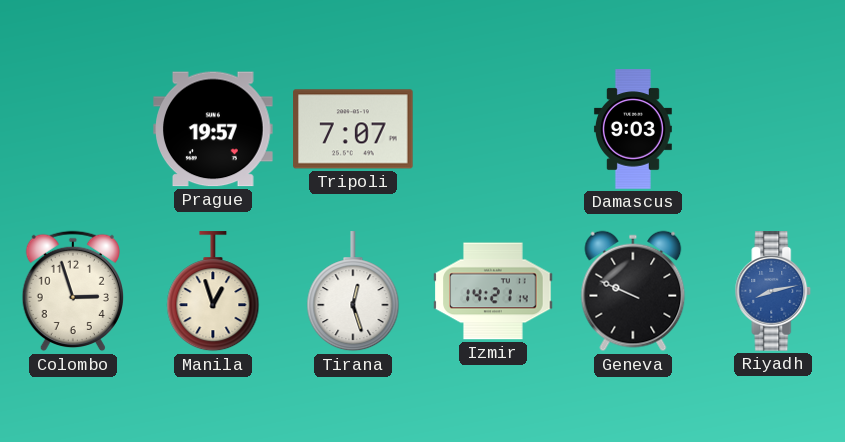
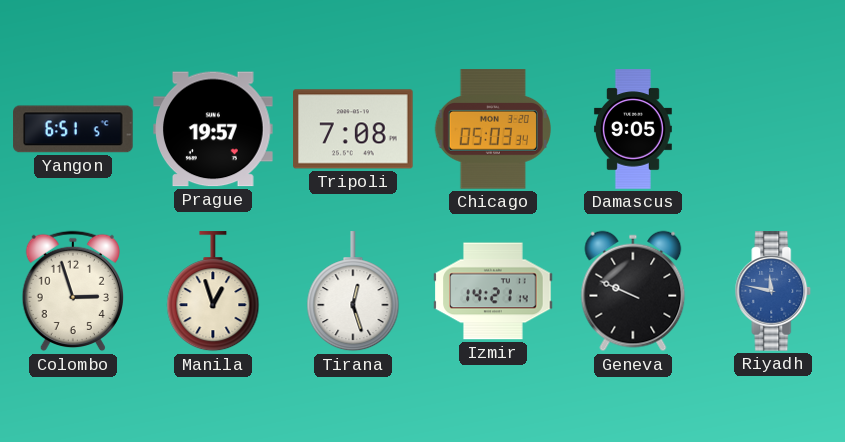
Yangon: none -> 6:51
Tripoli: 7:07 -> 7:08
Chicago: none -> 05:03
Damascus: 9:03 -> 9:05
Riyadh: 8:13 -> 11:47
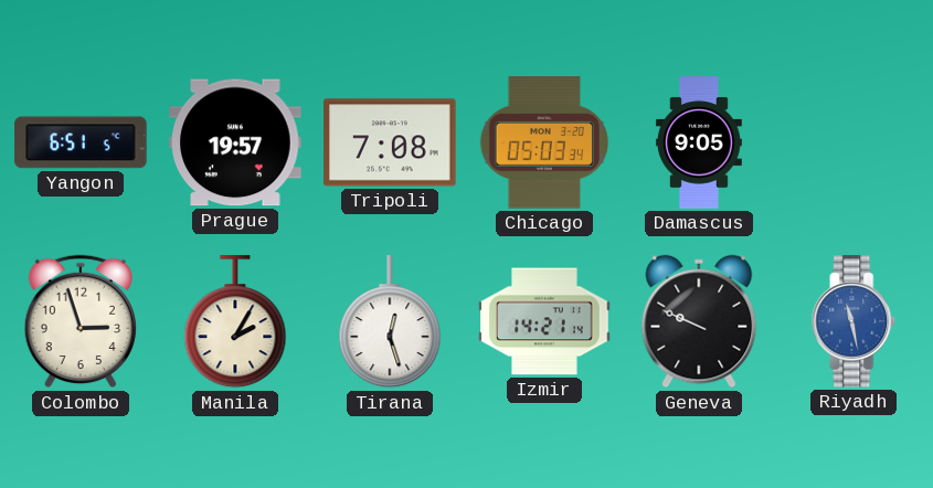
Manila: 12:57 -> 2:05
Riyadh: 11:47 -> 11:28
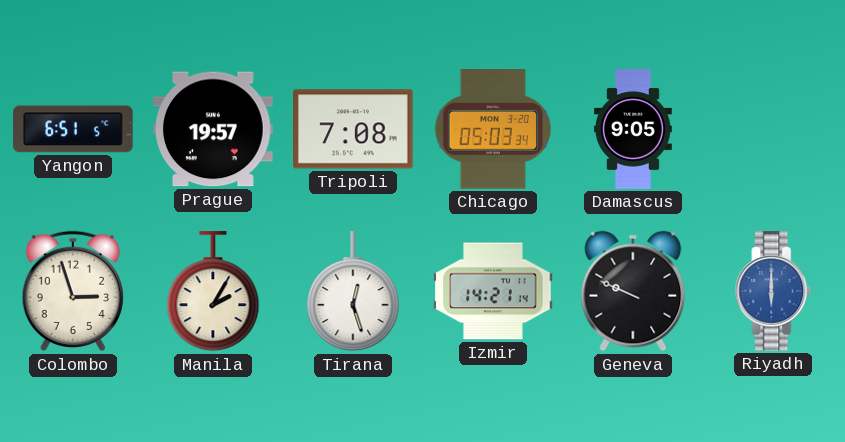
Riyadh: 11:28 -> 6:00
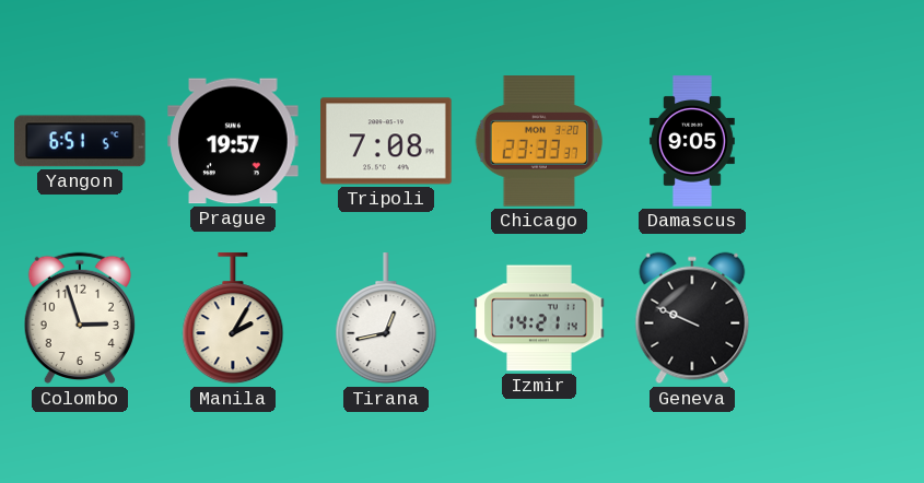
Chicago: 05:03 -> 23:33
Tirana: 12:27 -> 12:43
Riyadh: 6:00 -> none
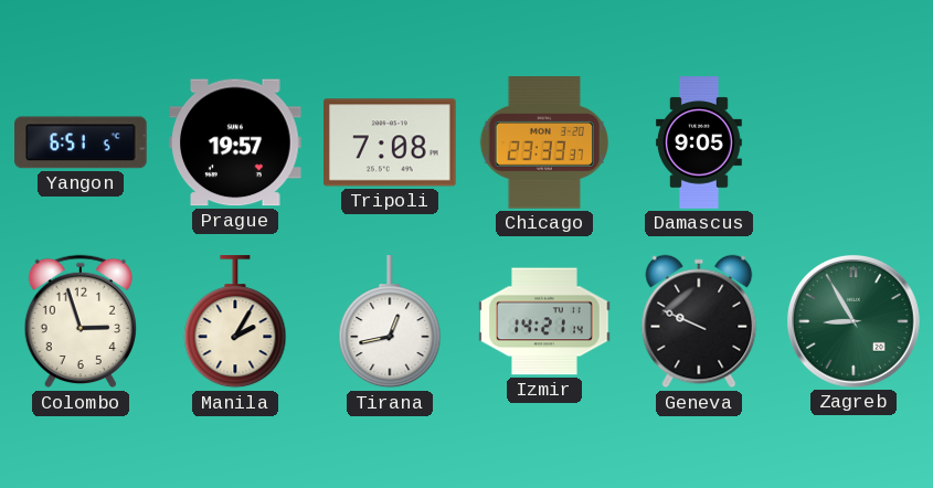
Zagreb: none -> 8:55
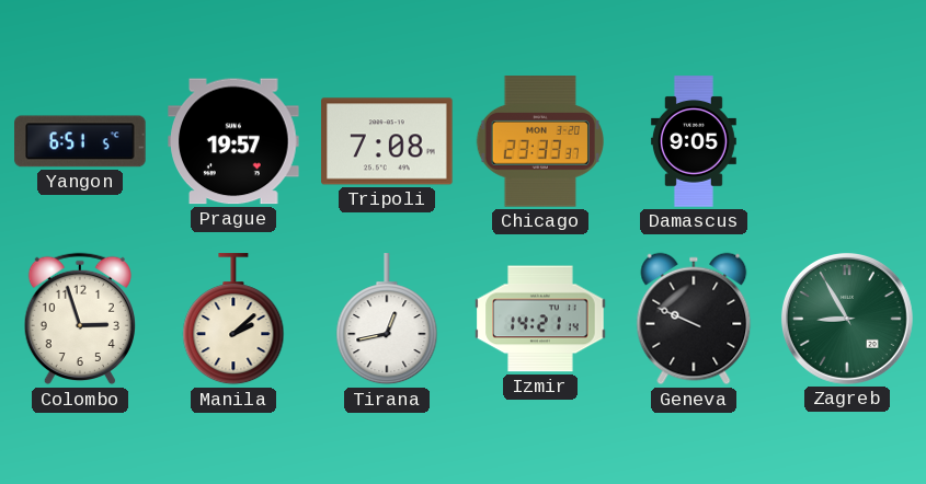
Manila: 2:05 -> 2:08
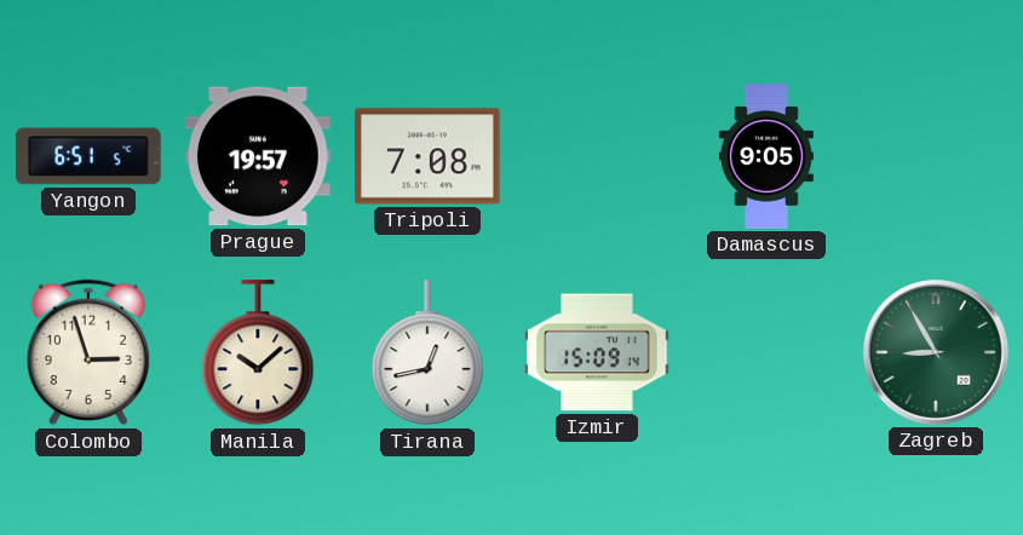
Chicago: 23:33 -> none
Manila: 2:08 -> 10:08
Izmir: 14:21 -> 15:09
Geneva: 9:49 -> none
